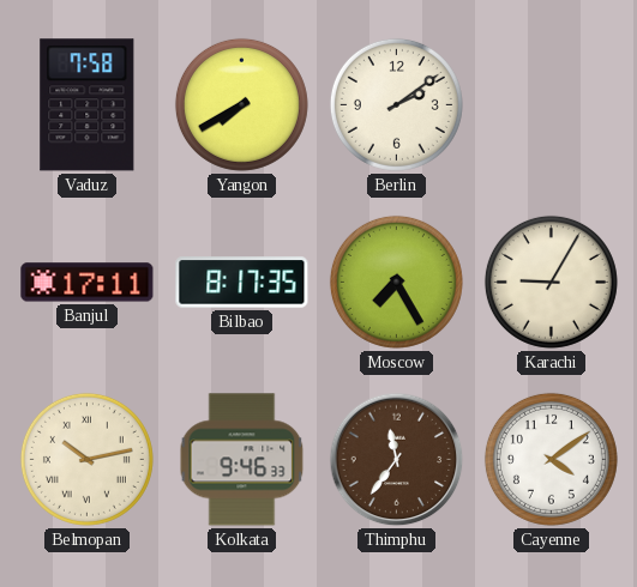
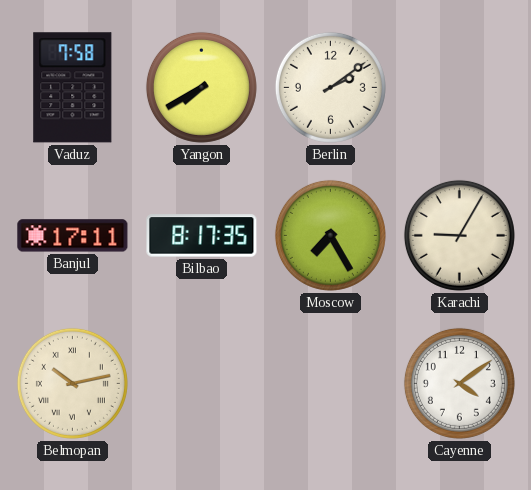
Kolkata: 9:46 -> none
Thimphu: 11:36 -> none
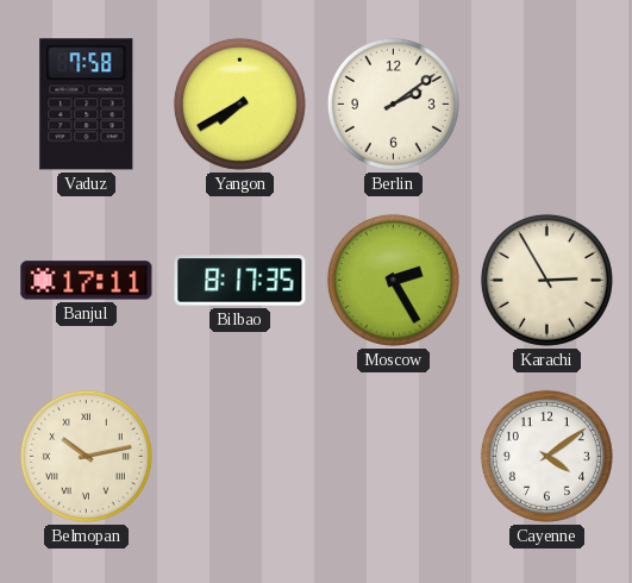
Moscow: 7:25 -> 2:25
Karachi: 9:05 -> 2:55
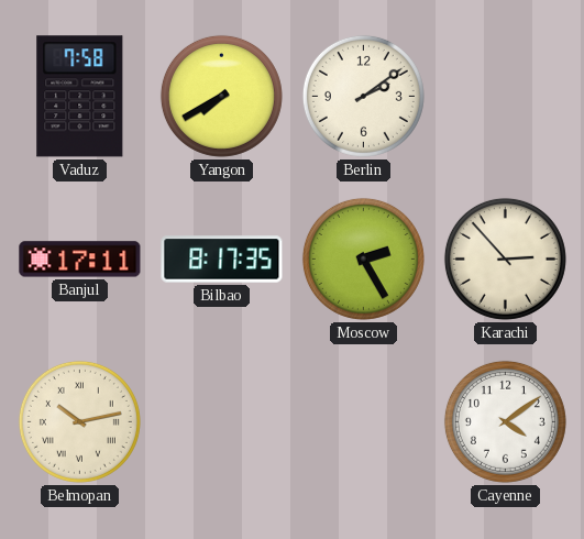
Karachi: 2:55 -> 2:53
